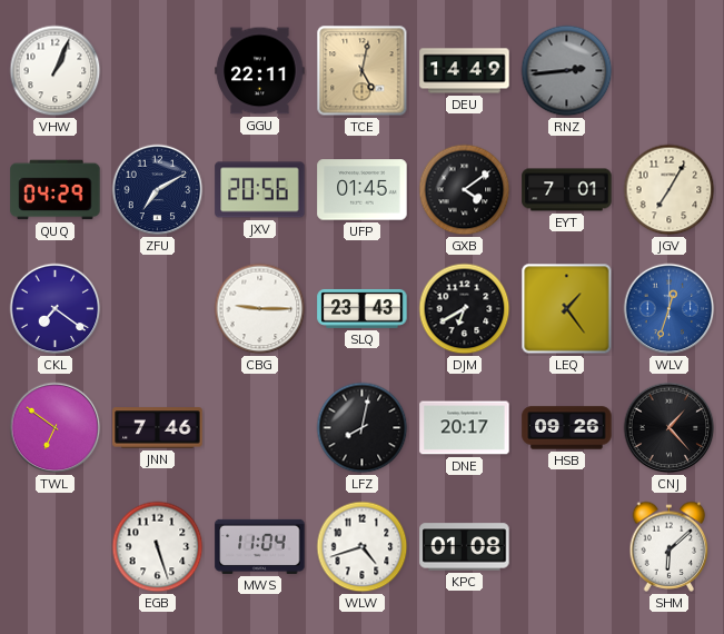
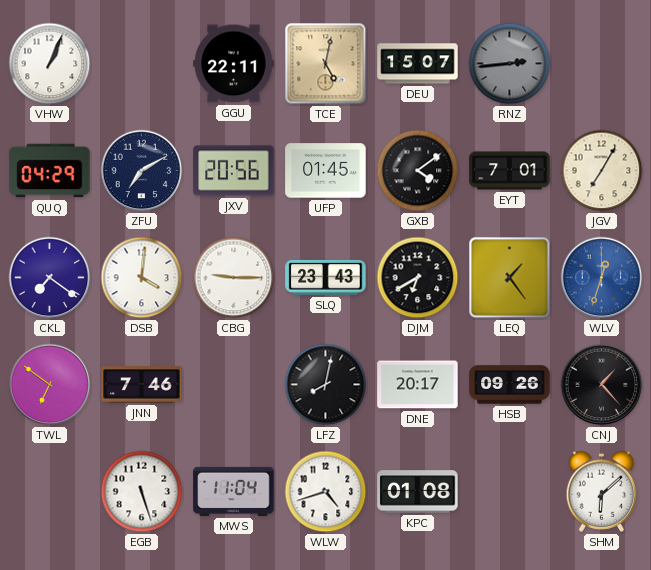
DEU: 14:49 -> 15:07
DSB: none -> 4:01
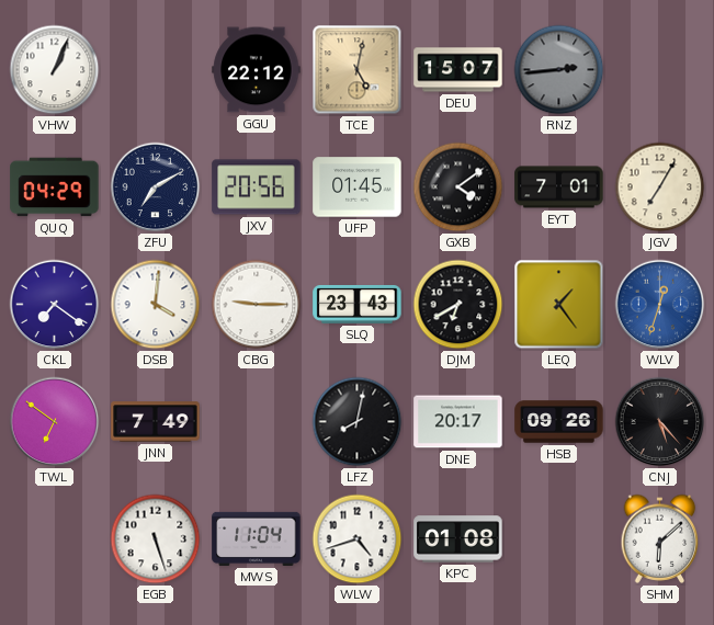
GGU: 22:11 -> 22:12
JNN: 7:46 -> 7:49
CNJ: 1:23 -> 5:23
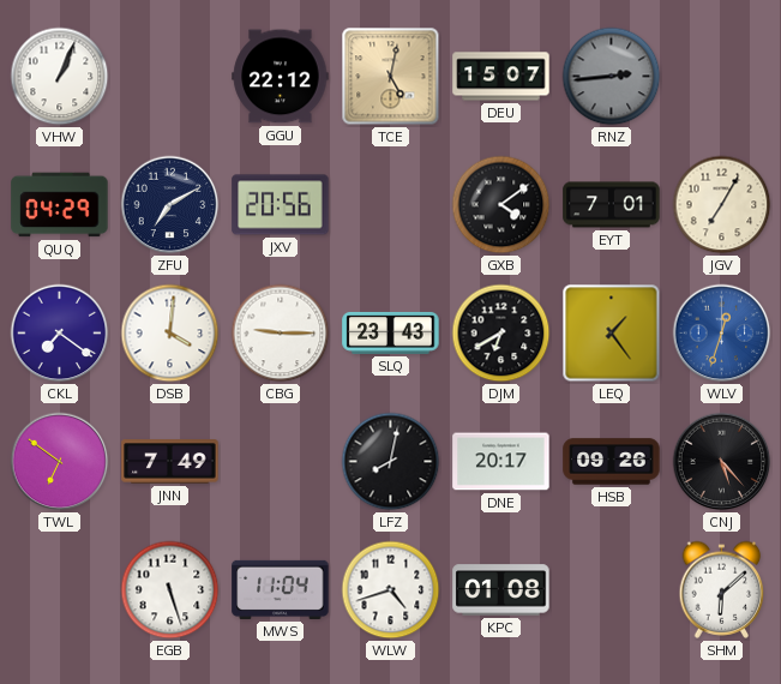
UFP: 01:45 -> none
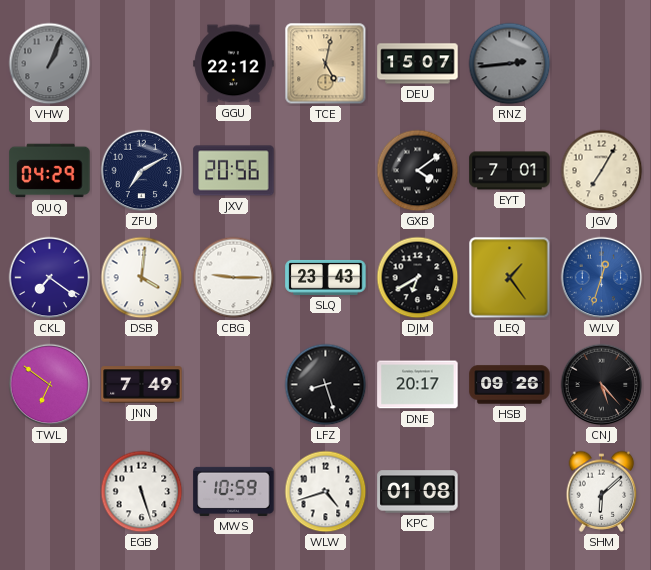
VHW dial: white -> grey
LFZ: 8:02 -> 8:27
MWS: 11:04 -> 10:59
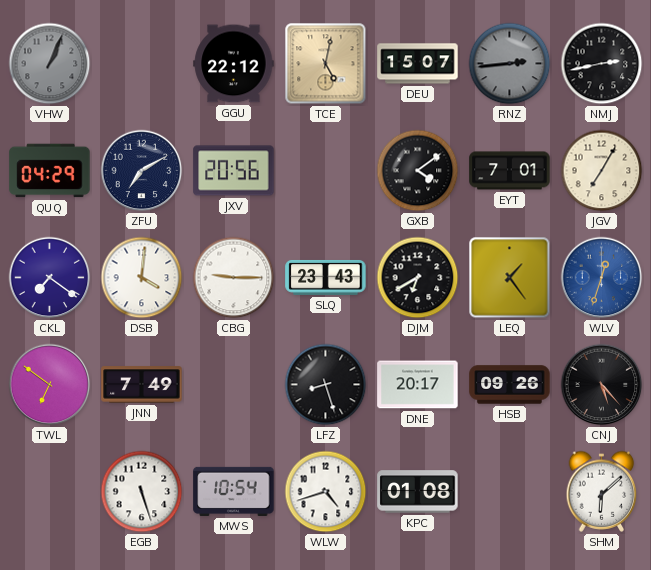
NMJ: none -> 2:43
MWS: 10:59 -> 10:54
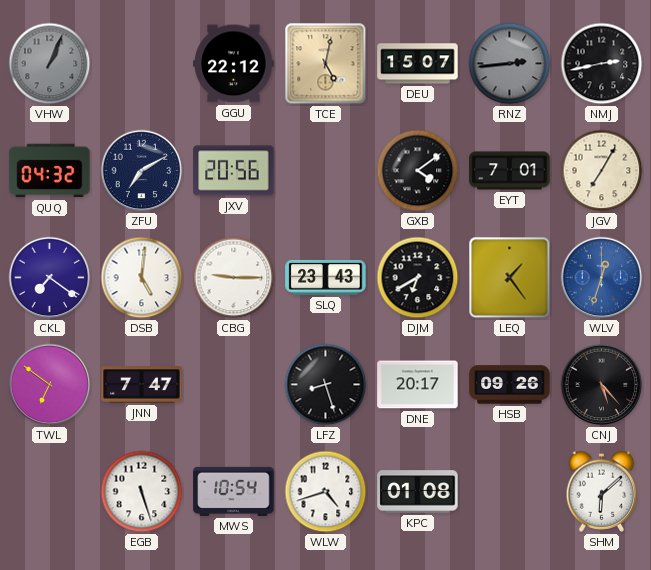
QUQ: 04:29 -> 04:32
DSB: 4:01 -> 5:01
JNN: 7:49 -> 7:47
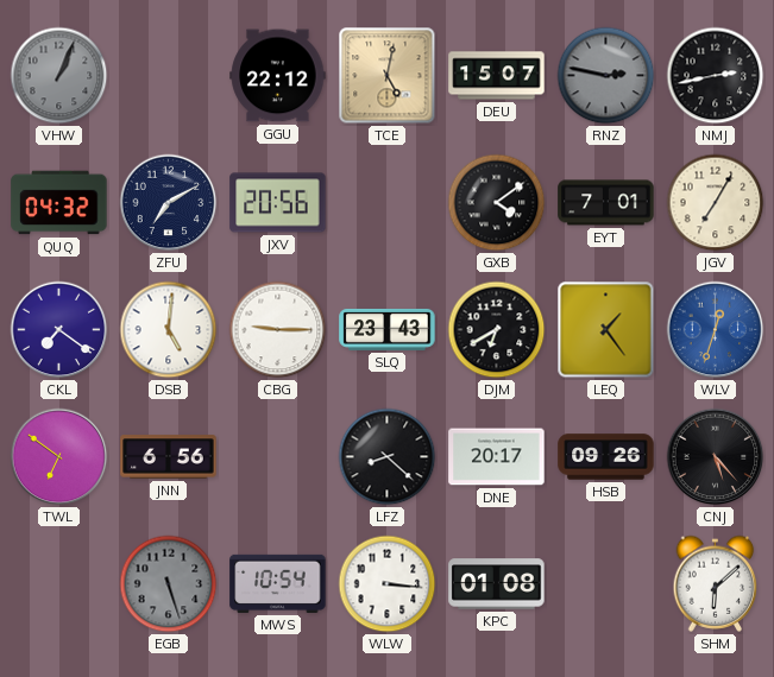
RNZ: 2:44 -> 2:47
JNN: 7:47 -> 6:56
LFZ: 8:27 -> 8:22
EGB dial: white -> grey
WLW: 4:42 -> 3:16
